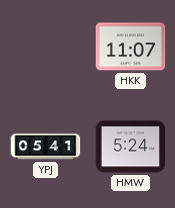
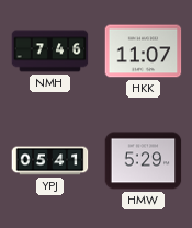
NMH: none -> 7:46
HMW: 5:24 -> 5:29
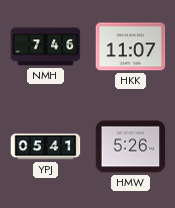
HMW: 5:29 -> 5:26
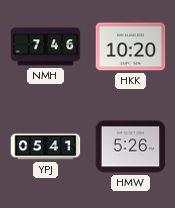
HKK: 11:07 -> 10:20
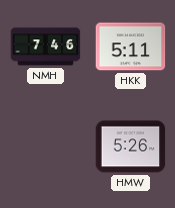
HKK: 10:20 -> 5:11
YPJ: 05:41 -> none
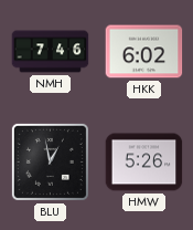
HKK: 5:11 -> 6:02
BLU: none -> 12:58
